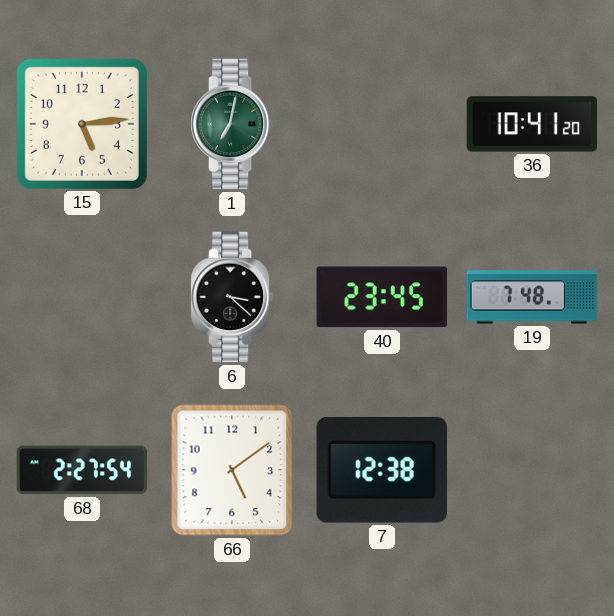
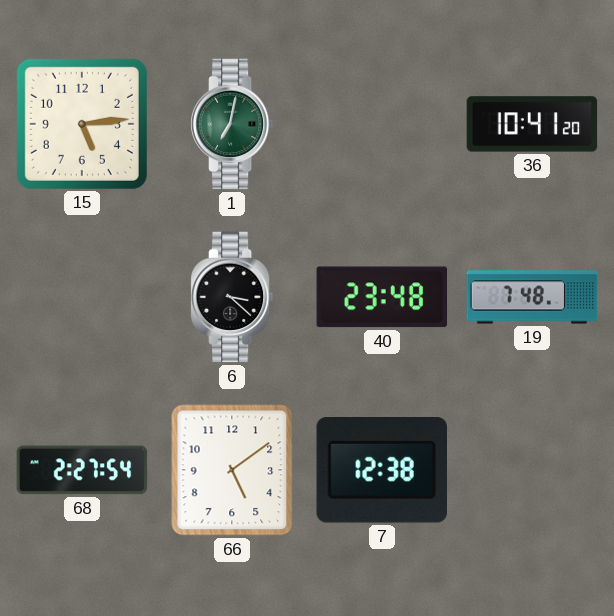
40: 23:45 -> 23:48
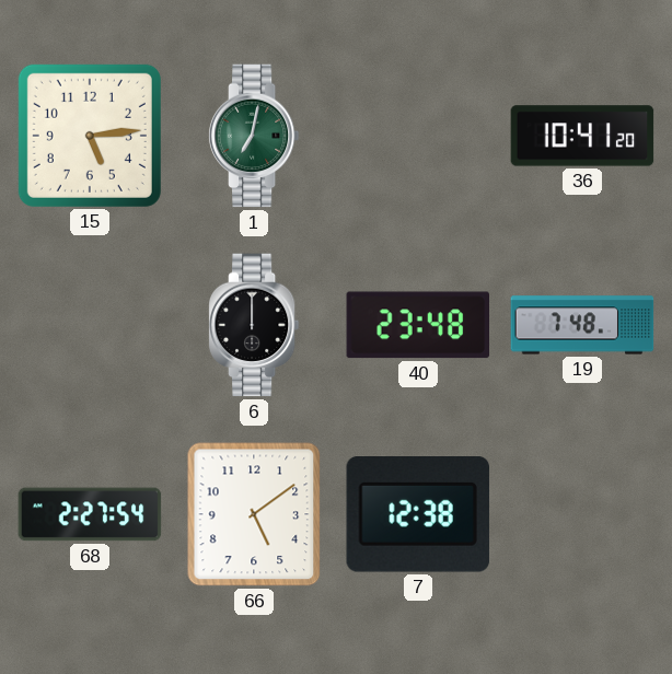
6: 3:22 -> 12:00
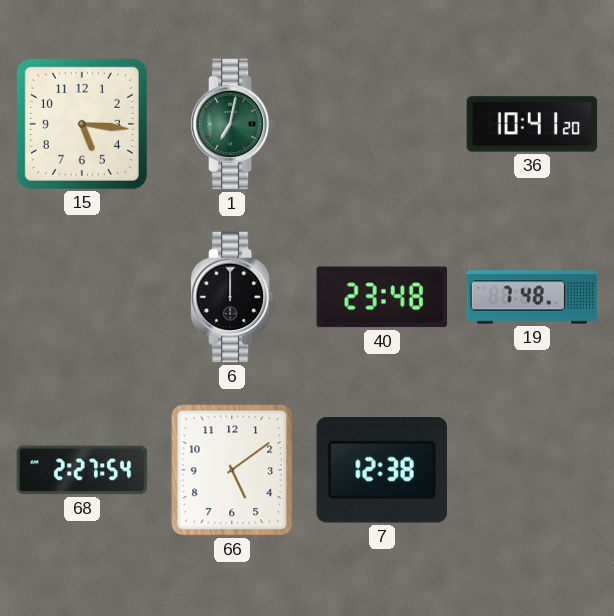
15: 5:14 -> 5:16
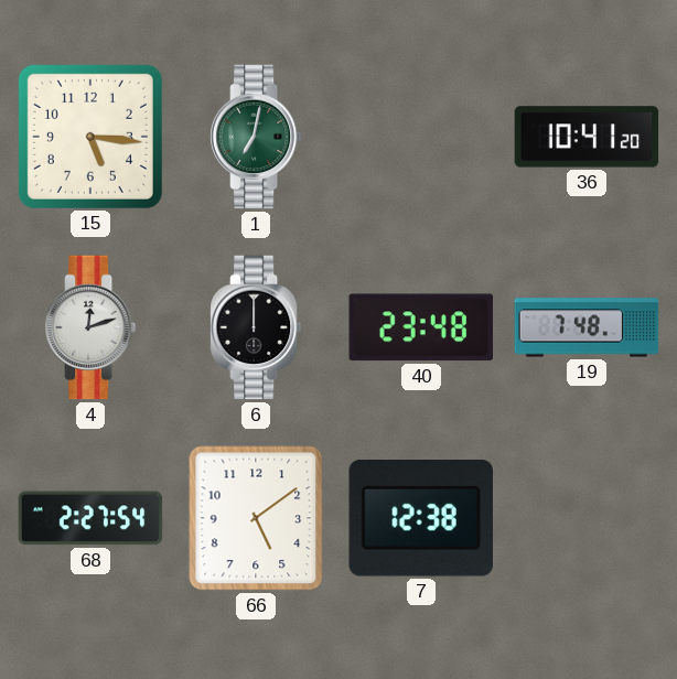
4: none -> 12:12
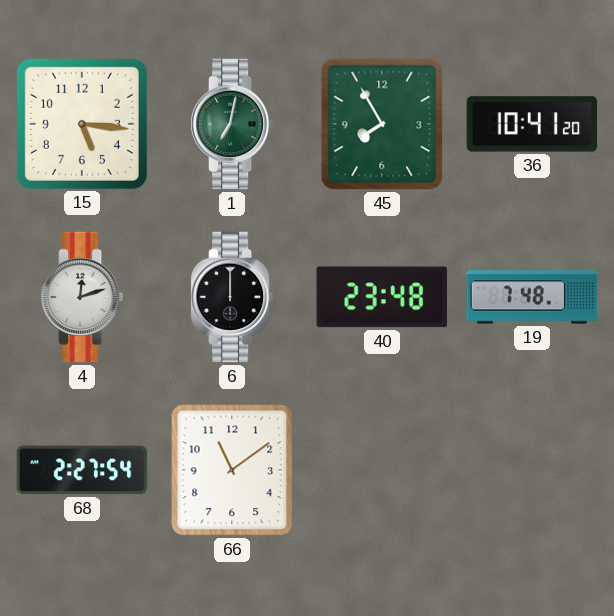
45: none -> 7:55
66: 5:09 -> 11:09
7: 12:38 -> none
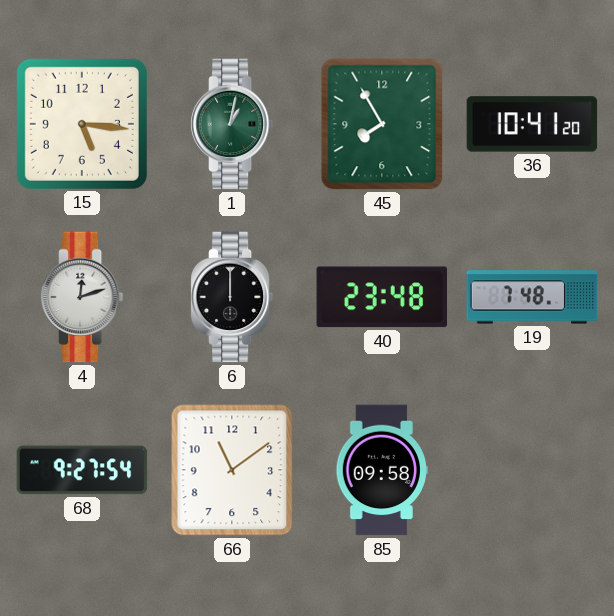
1: 7:02 -> 1:02
68: 2:27 -> 9:27
85: none -> 09:58
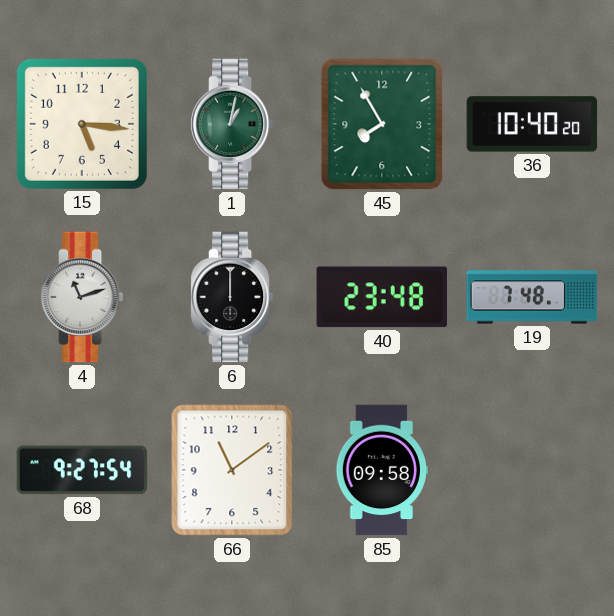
36: 10:41 -> 10:40
4: 12:12 -> 11:12
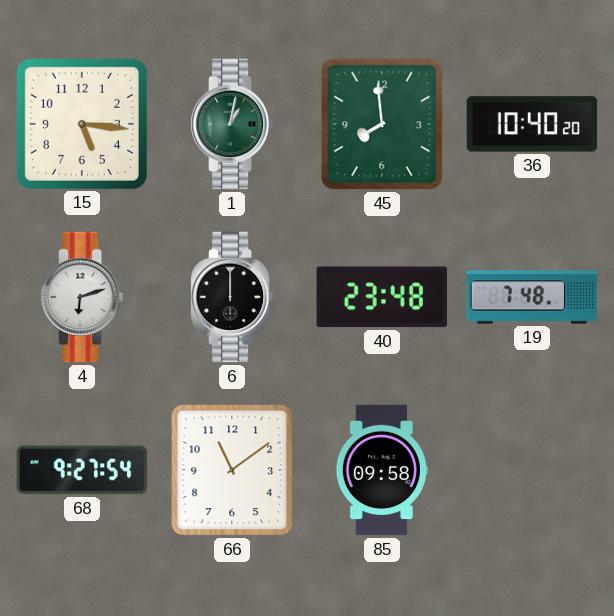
45: 7:55 -> 7:59
4: 11:12 -> 6:12
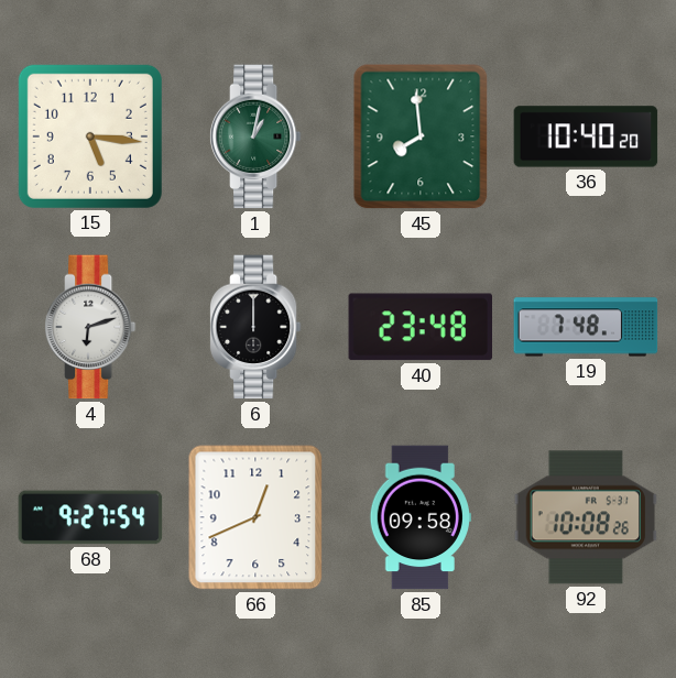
66: 11:09 -> 12:41
92: none -> 10:08
